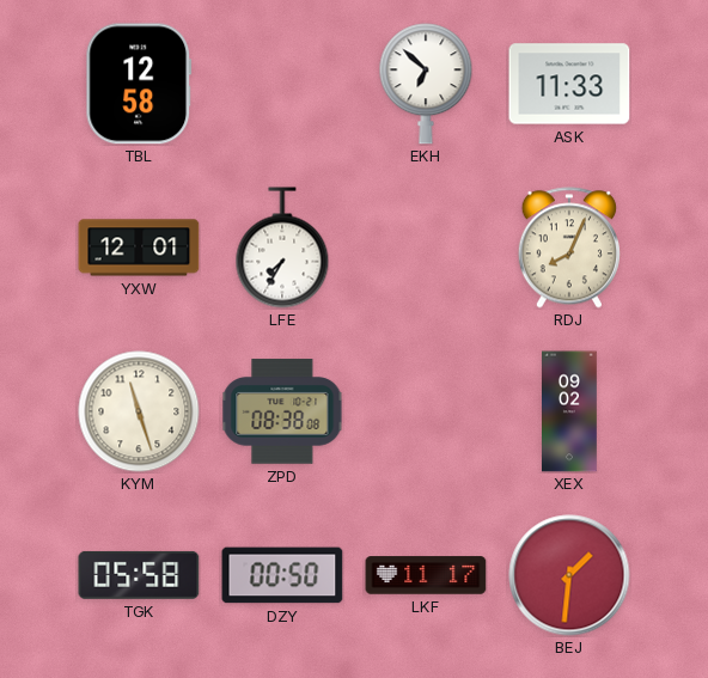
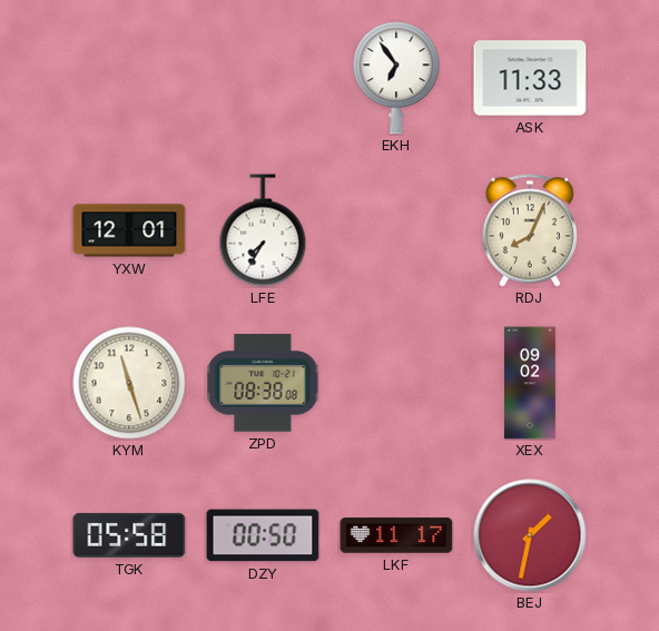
TBL: 12:58 -> none
EKH: 6:52 -> 6:54
BEJ: 1:31 -> 1:32
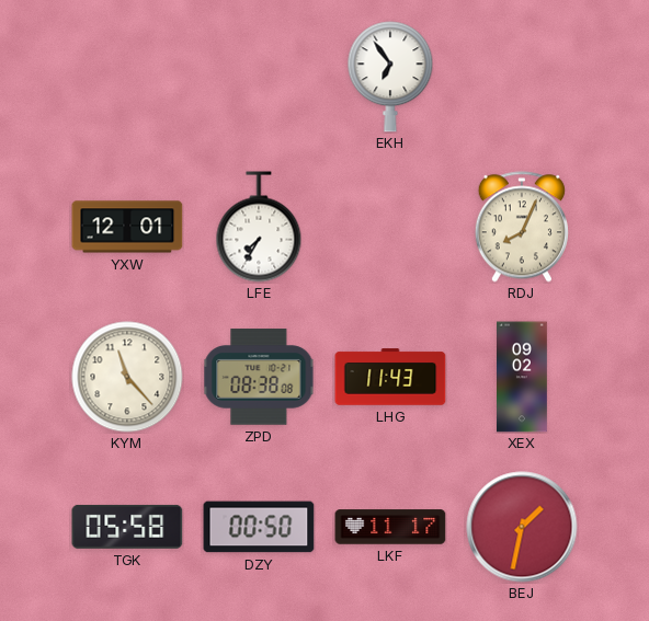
ASK: 11:33 -> none
KYM: 11:27 -> 11:23
LHG: none -> 11:43
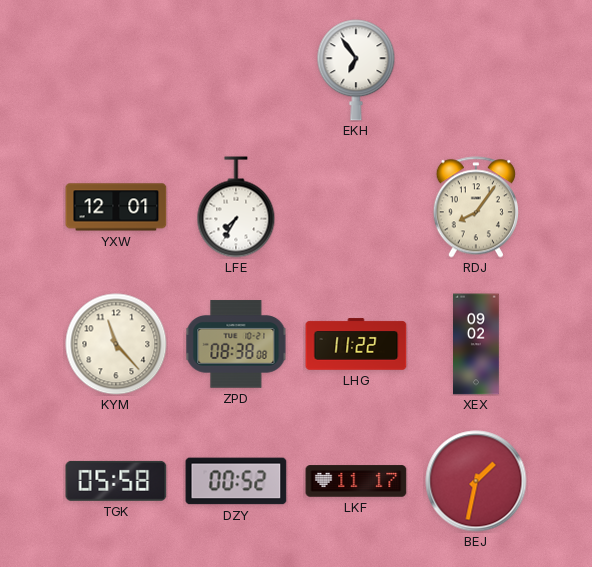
RDJ: 8:04 -> 8:06
LHG: 11:43 -> 11:22
DZY: 00:50 -> 00:52
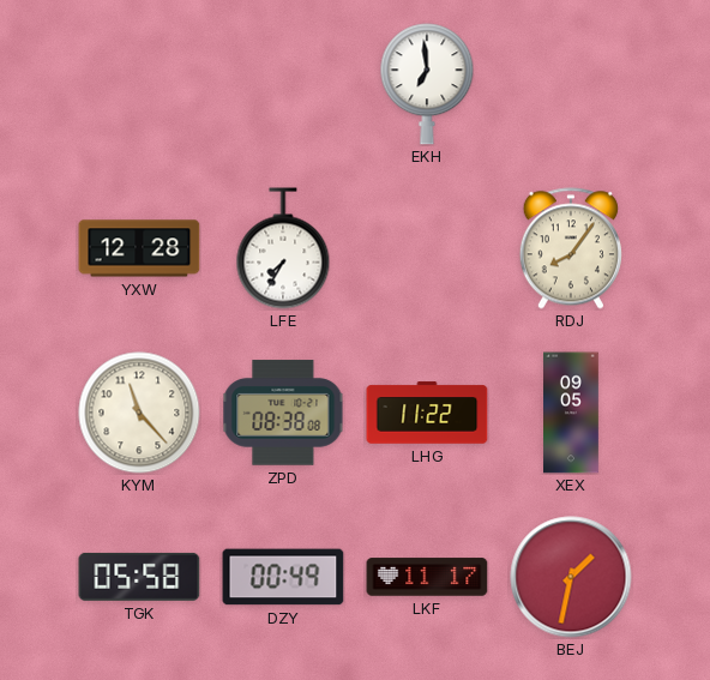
EKH: 6:54 -> 6:59
YXW: 12:01 -> 12:28
XEX: 09:02 -> 09:05
DZY: 00:52 -> 00:49
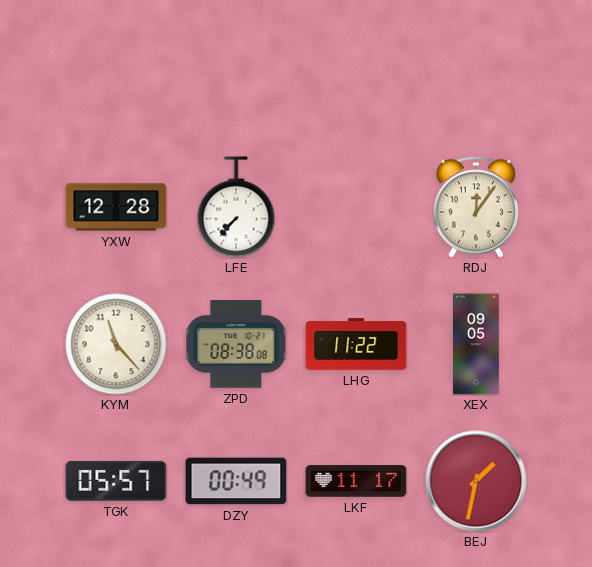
EKH: 6:59 -> none
LFE: 7:35 -> 7:37
RDJ: 8:06 -> 12:06
TGK: 05:58 -> 05:57
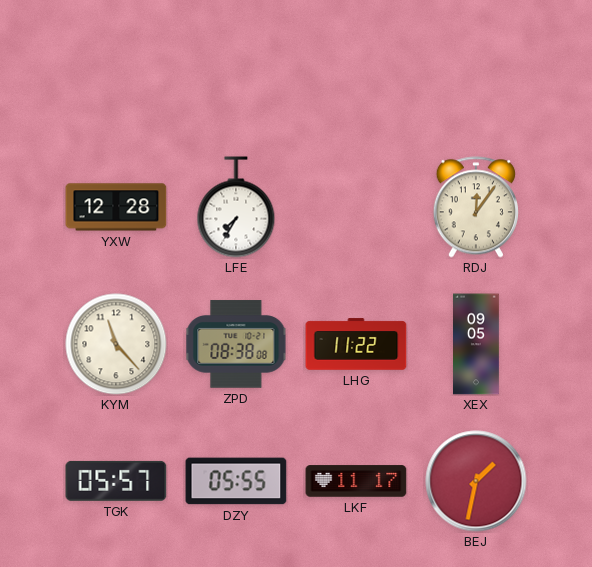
LFE: 7:37 -> 7:35
DZY: 00:49 -> 05:55
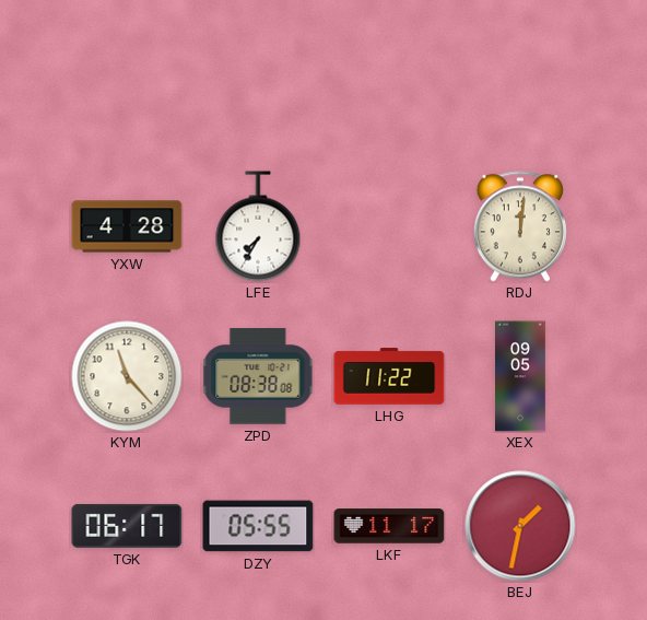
YXW: 12:28 -> 4:28
RDJ: 12:06 -> 12:01
TGK: 05:57 -> 06:17
